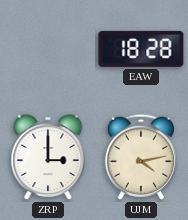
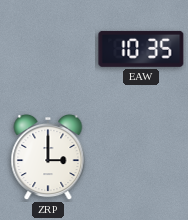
EAW: 18:28 -> 10:35
UJM: 4:13 -> none
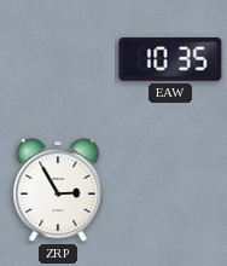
ZRP: 3:00 -> 2:55
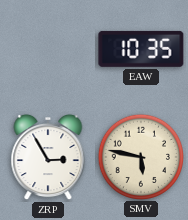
SMV: none -> 5:47
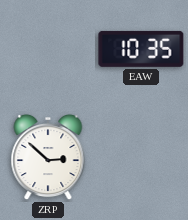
ZRP: 2:55 -> 2:52
SMV: 5:47 -> none
